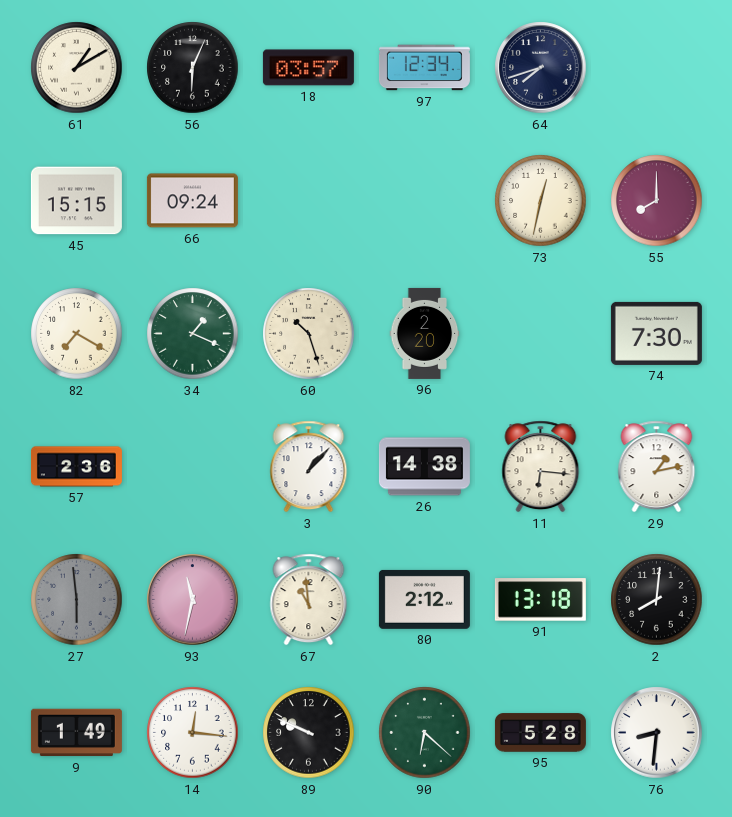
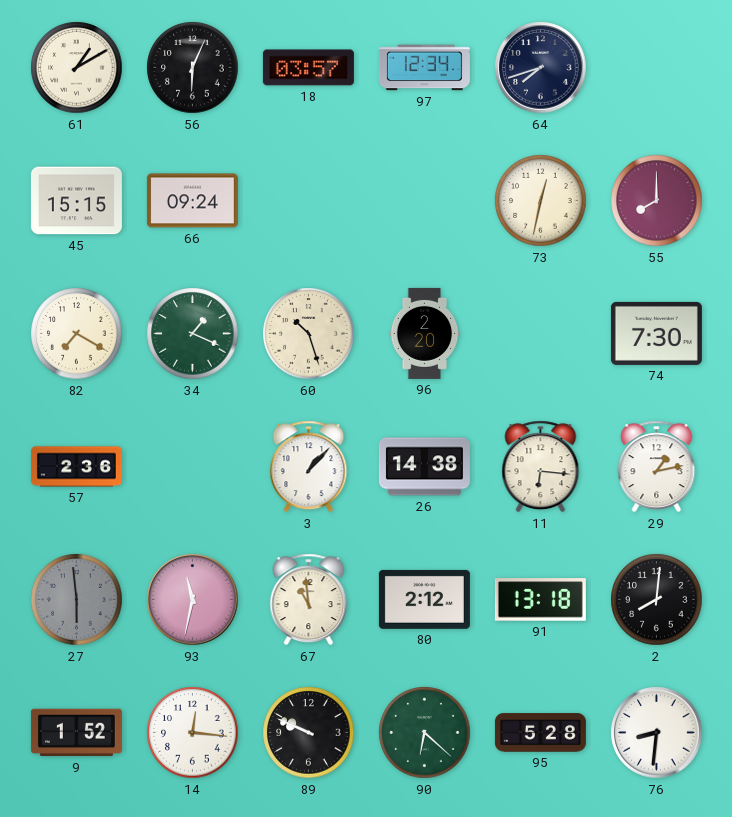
9: 1:49 -> 1:52
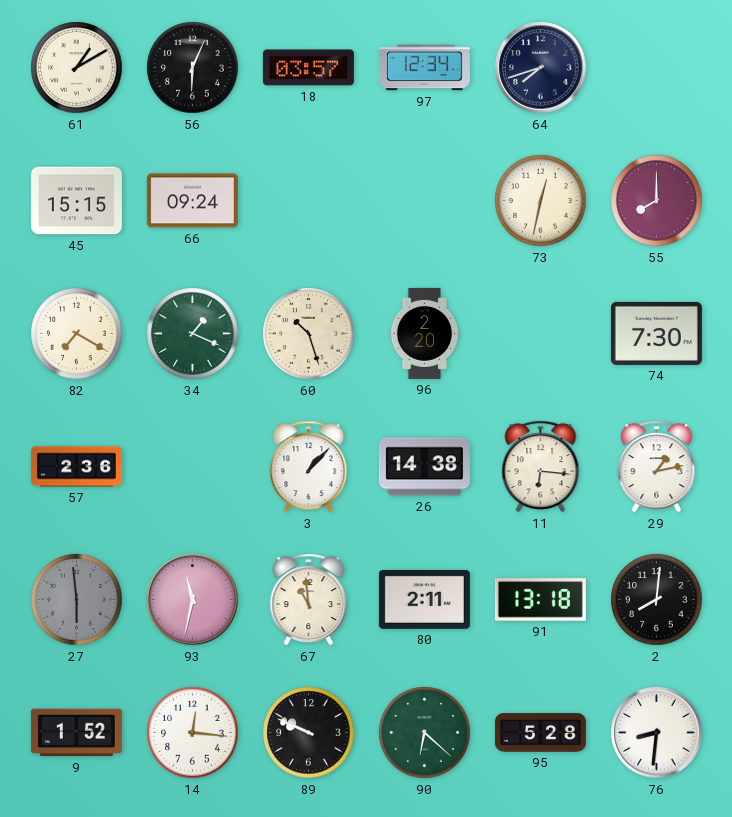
80: 2:12 -> 2:11
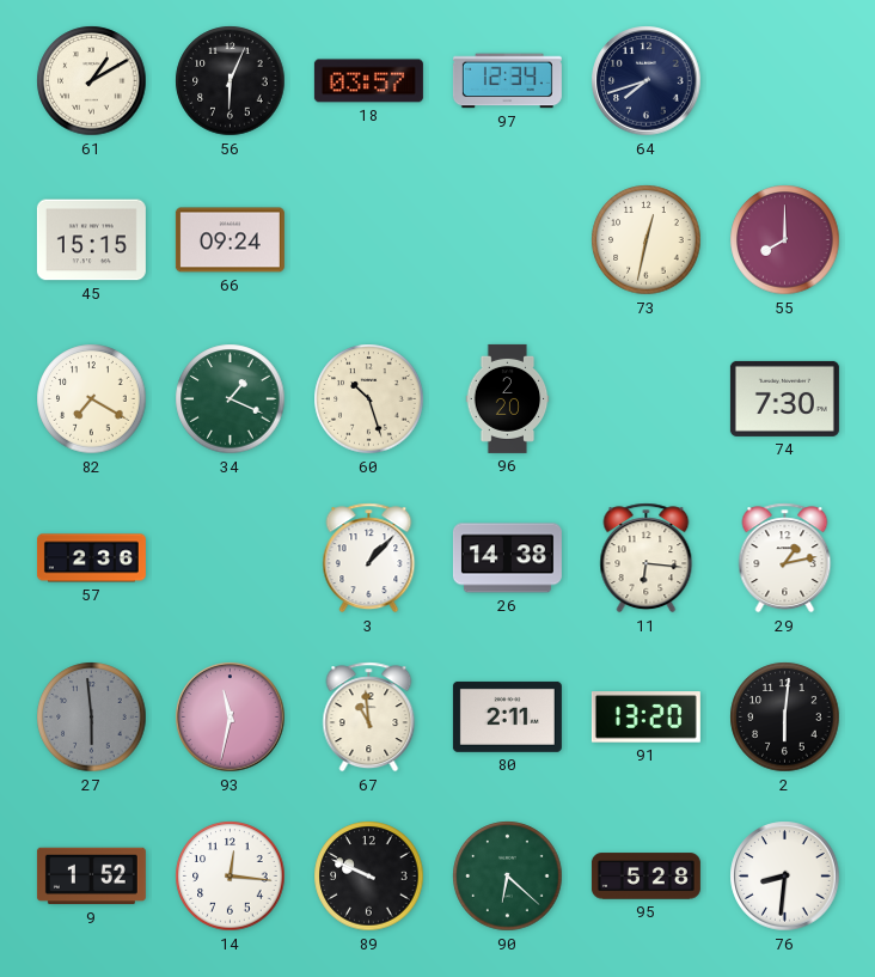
91: 13:18 -> 13:20
2: 8:01 -> 6:01
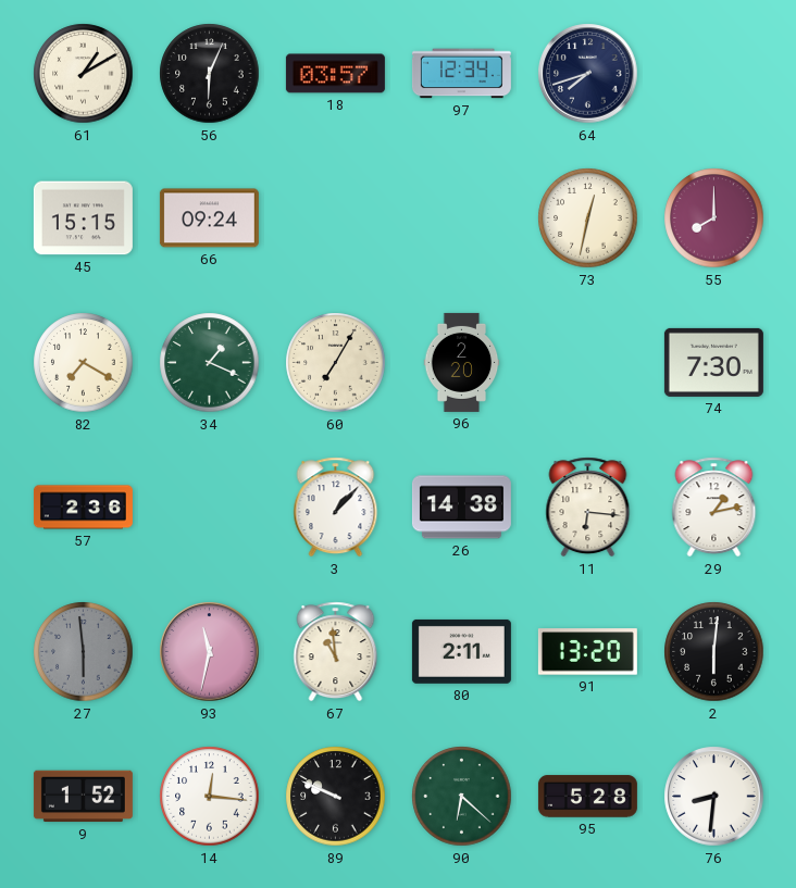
60: 10:27 -> 7:05
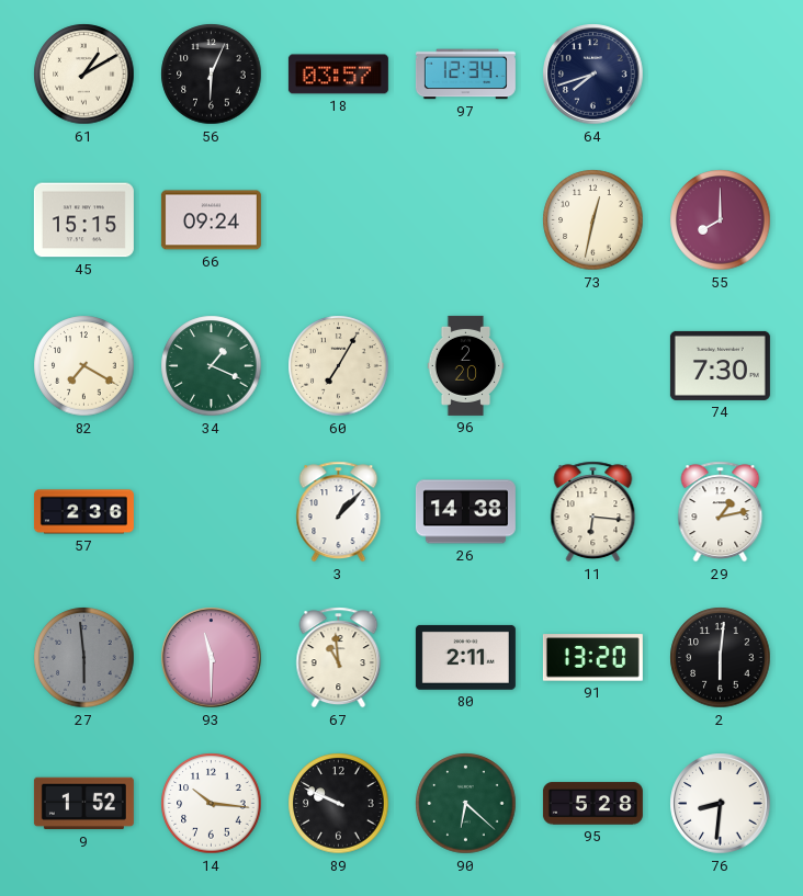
93: 11:32 -> 11:30
14: 12:16 -> 10:16
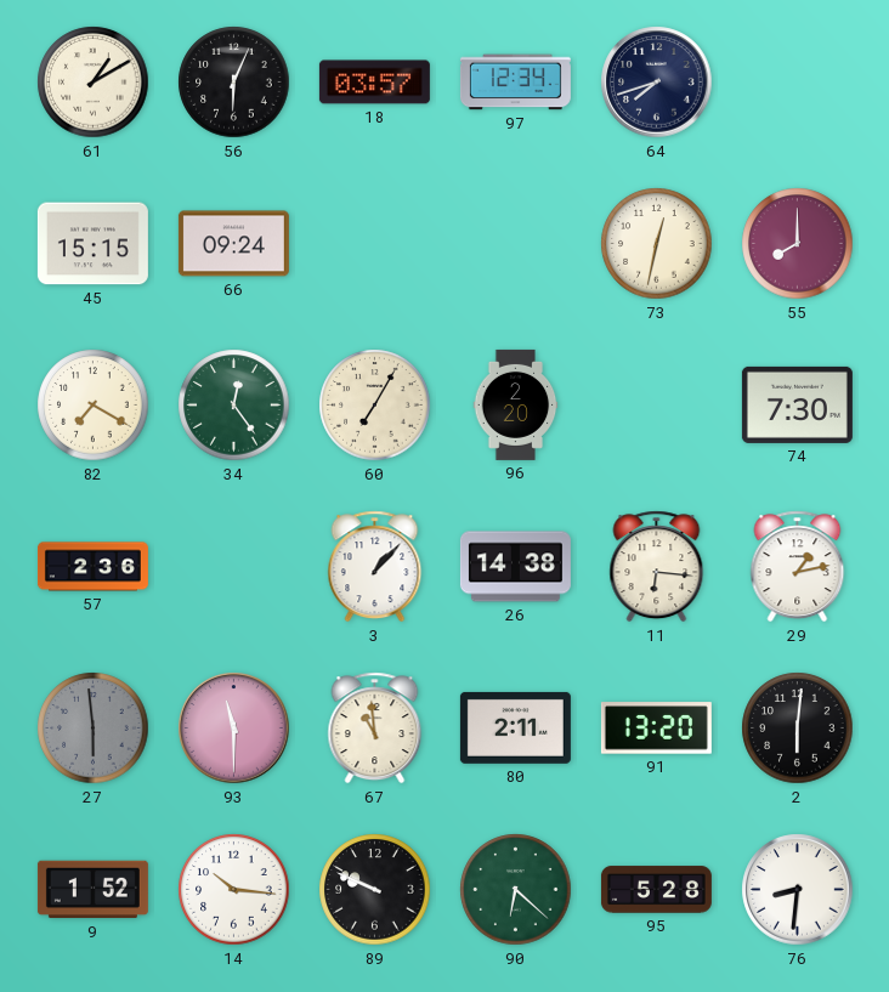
34: 1:19 -> 12:24
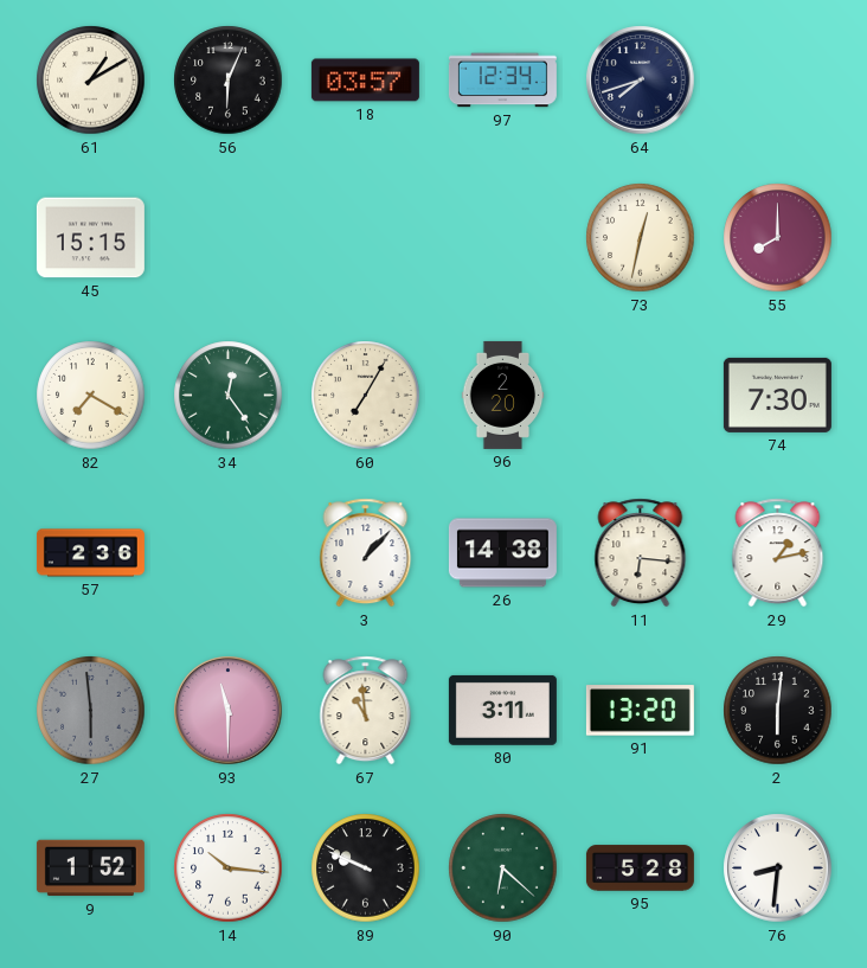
66: 09:24 -> none
80: 2:11 -> 3:11
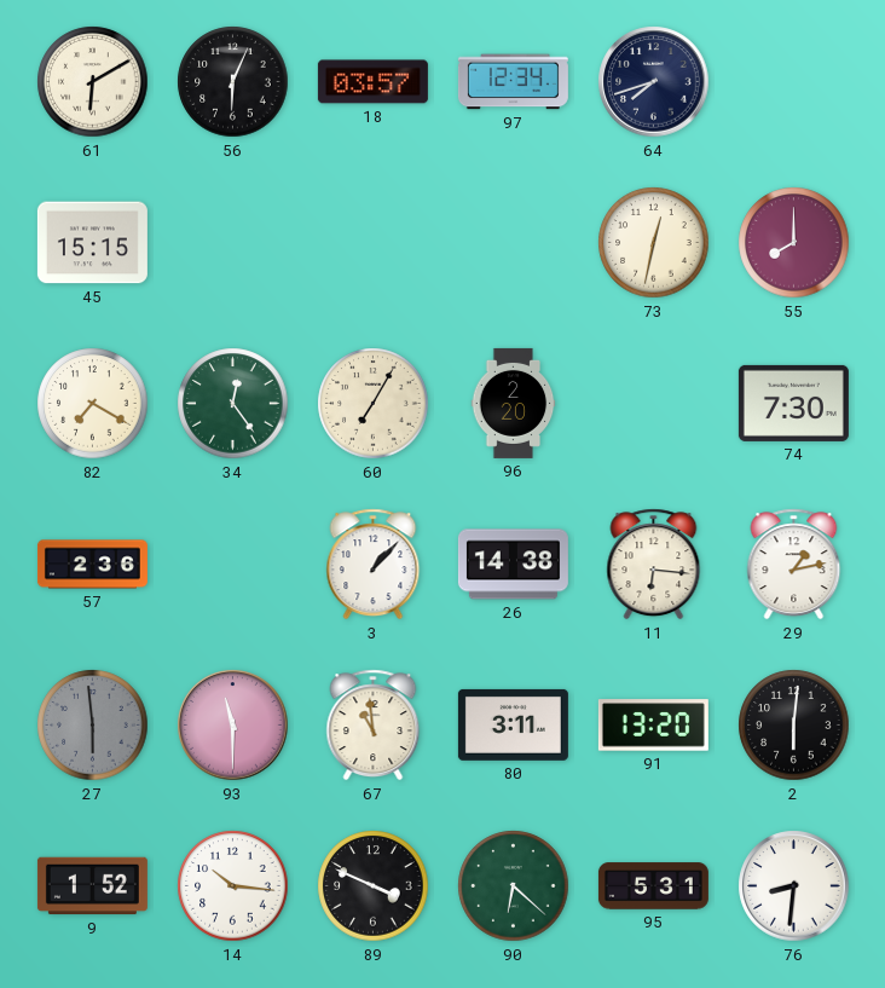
61: 1:10 -> 6:10
89: 9:49 -> 3:49
95: 5:28 -> 5:31
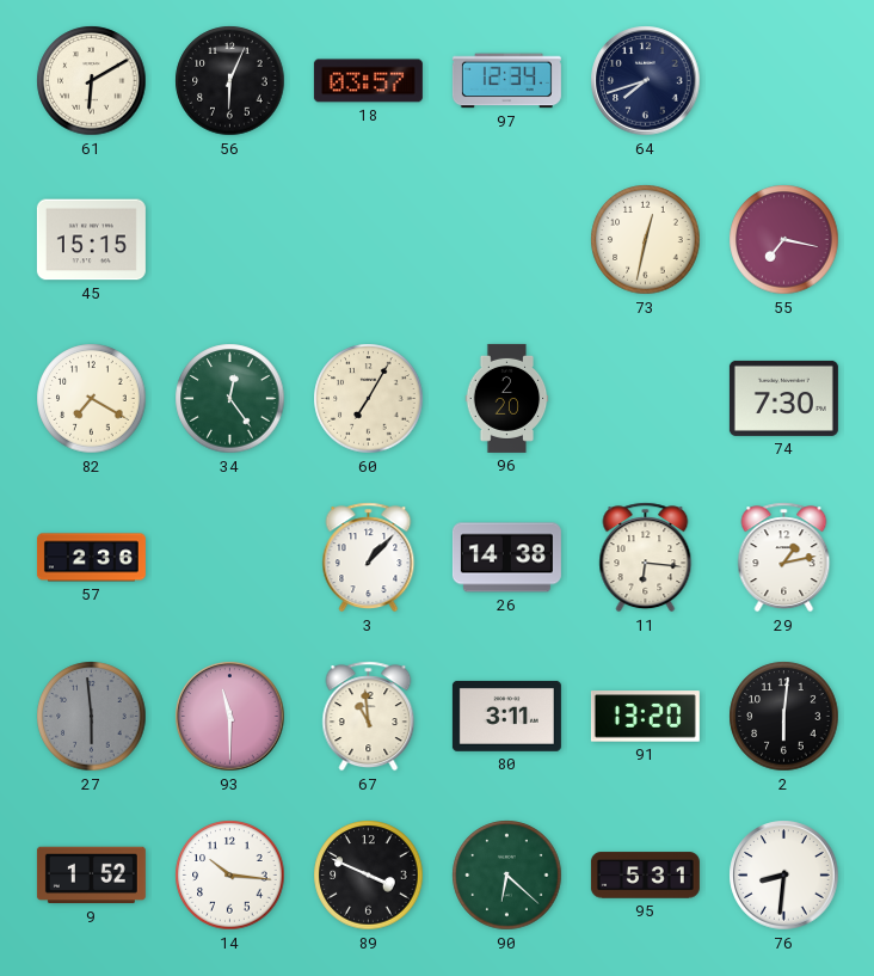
55: 8:00 -> 7:17
